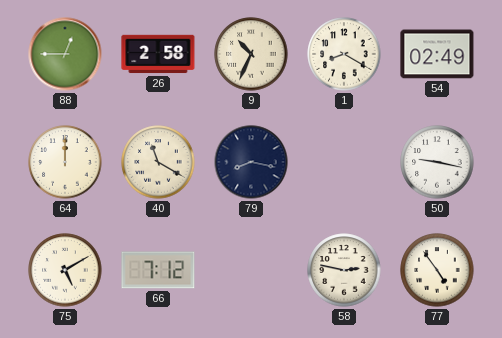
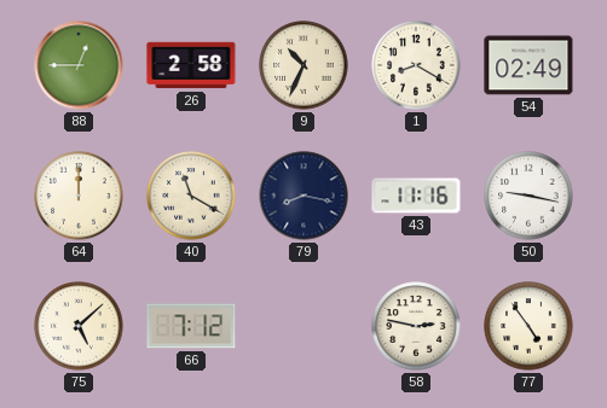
43: none -> 11:16
75: 5:10 -> 5:08
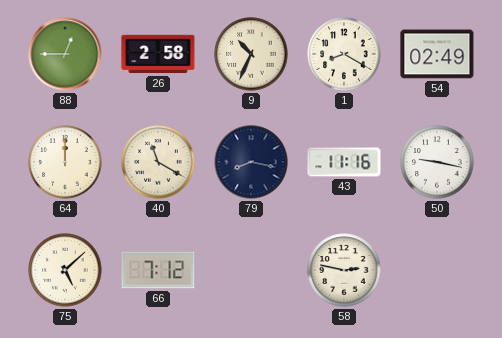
77: 4:54 -> none
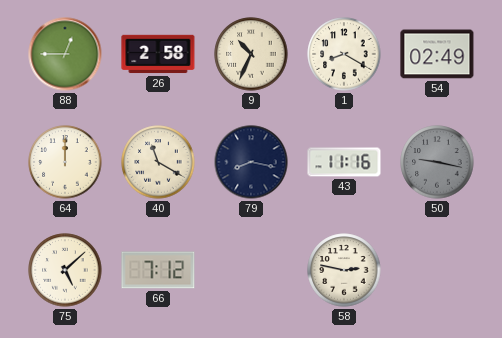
50 dial: white -> grey
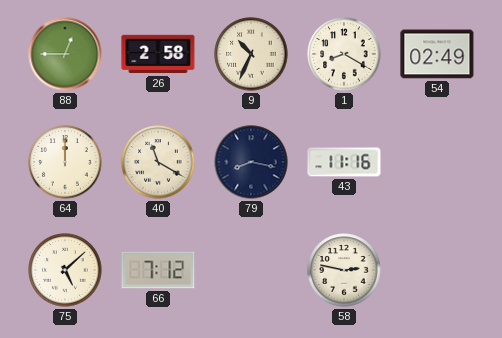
50: 9:17 -> none
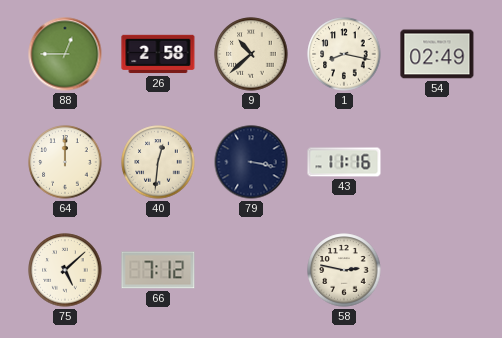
9: 10:34 -> 10:38
1: 8:20 -> 8:17
40: 11:20 -> 12:31
79: 8:17 -> 3:17
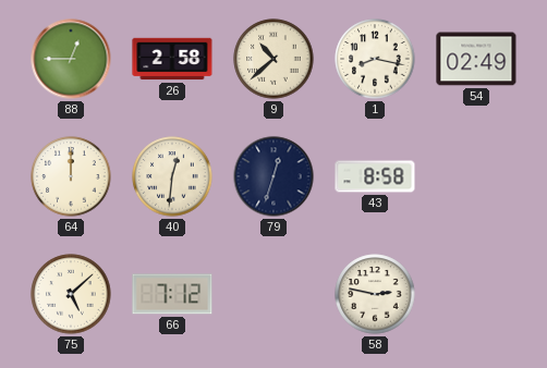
79: 3:17 -> 12:33
43: 11:16 -> 8:58
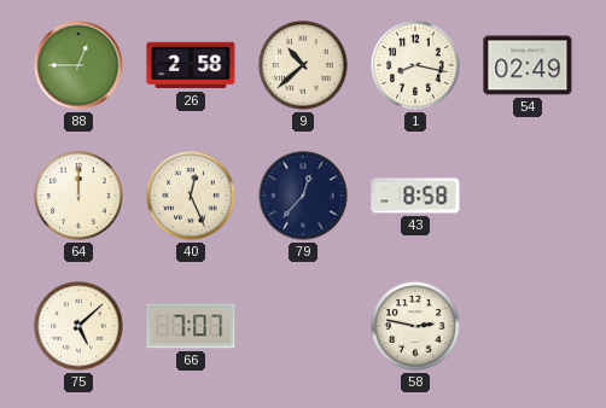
40: 12:31 -> 12:26
79: 12:33 -> 12:37
66: 7:12 -> 7:07
